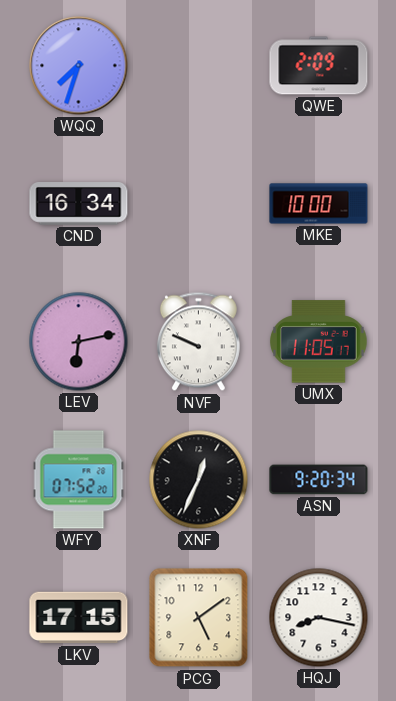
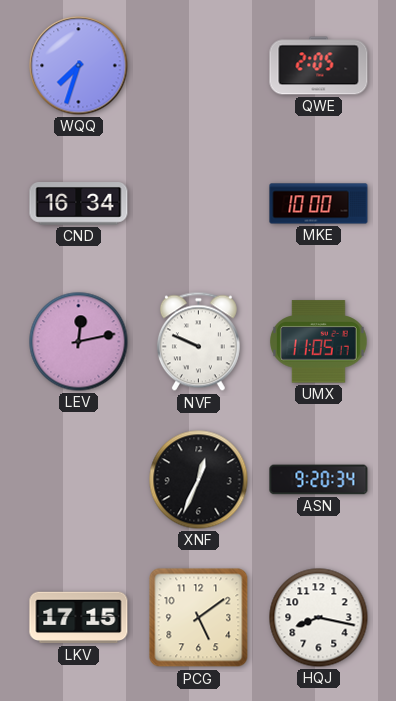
QWE: 2:09 -> 2:05
LEV: 6:13 -> 12:13
WFY: 07:52 -> none
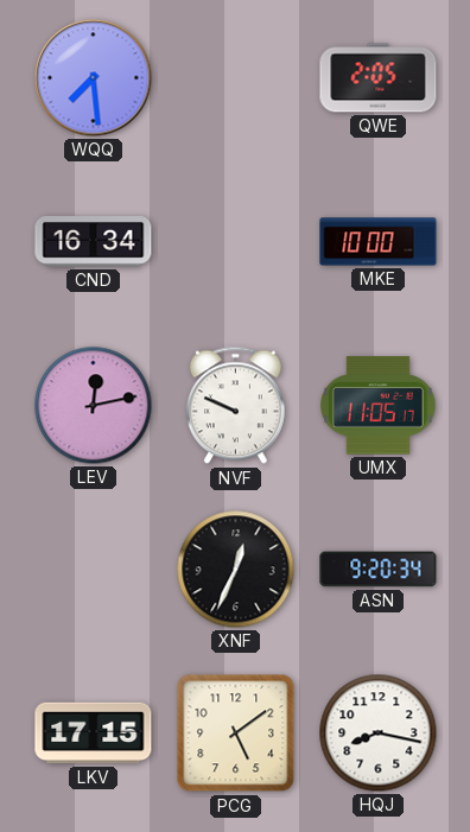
WQQ: 7:33 -> 7:29
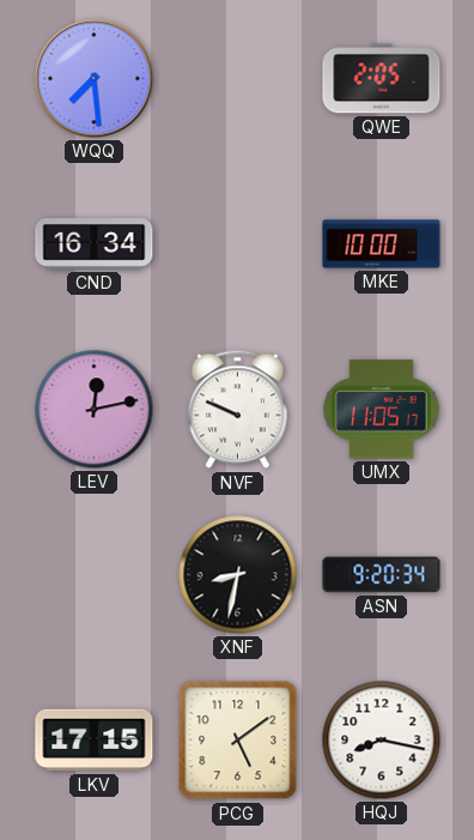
XNF: 12:34 -> 8:32
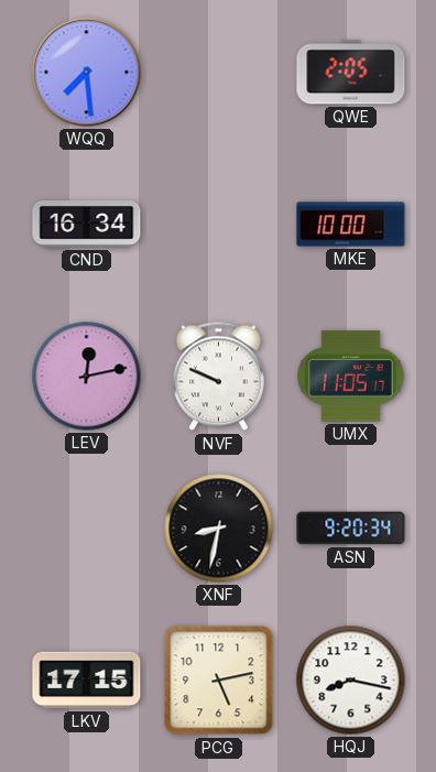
PCG: 5:09 -> 5:13
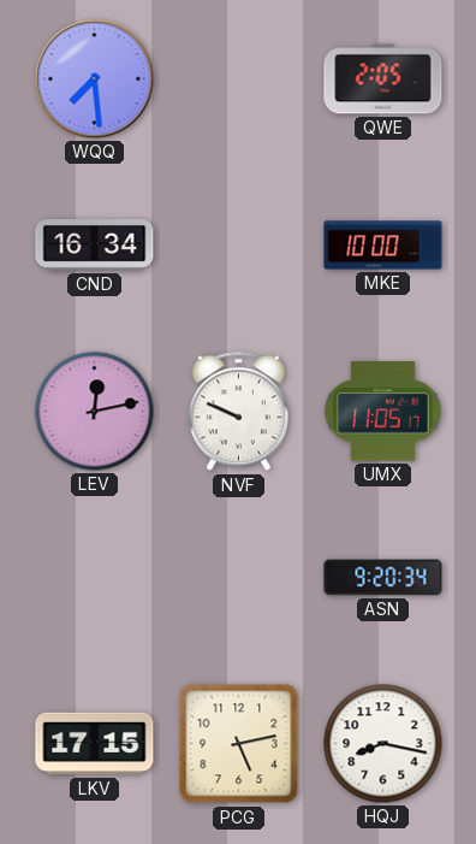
XNF: 8:32 -> none
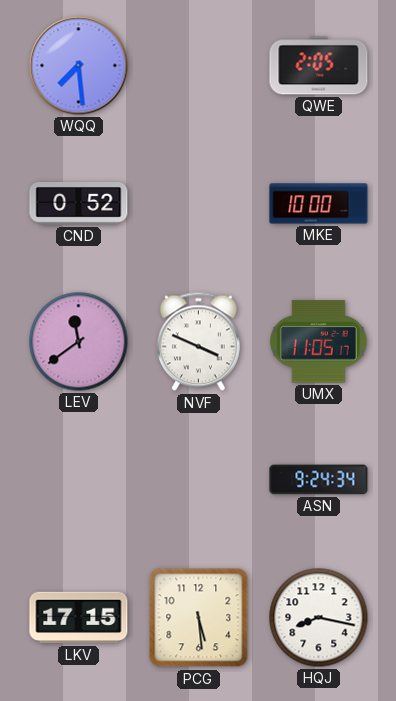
CND: 16:34 -> 0:52
LEV: 12:13 -> 11:39
NVF: 9:49 -> 3:49
ASN: 9:20 -> 9:24
PCG: 5:13 -> 5:29
